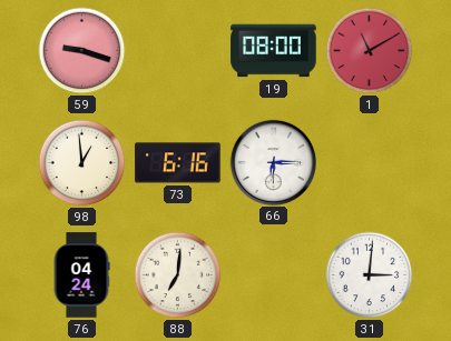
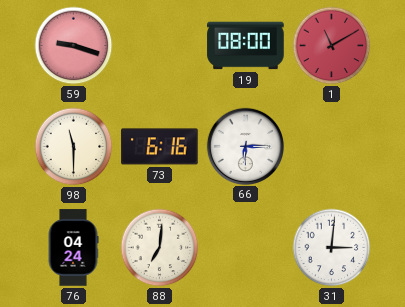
98: 12:59 -> 11:30
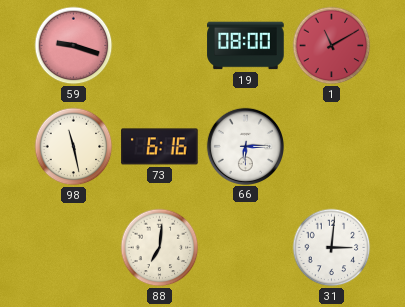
98: 11:30 -> 11:28
76: 04:24 -> none
